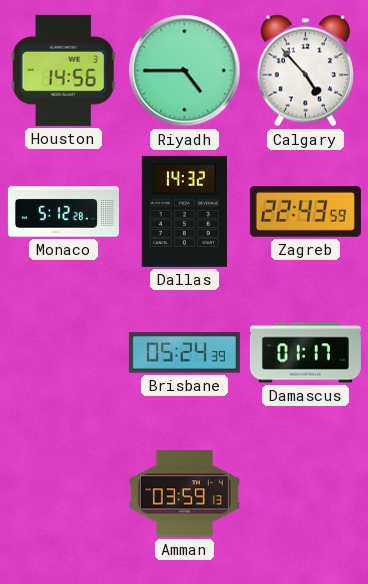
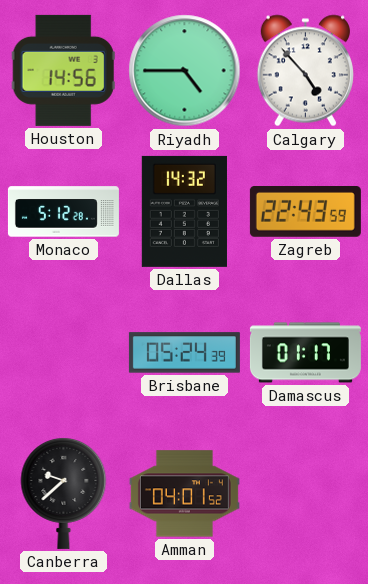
Canberra: none -> 9:38
Amman: 03:59 -> 04:01
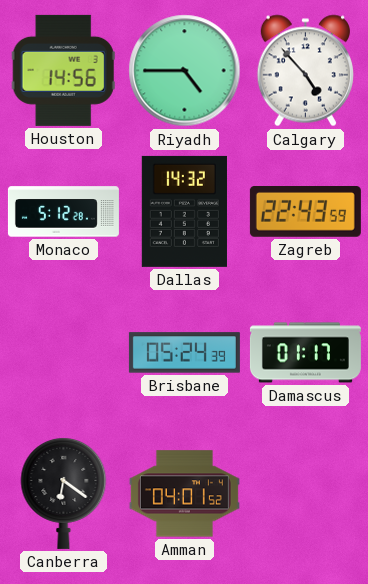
Canberra: 9:38 -> 6:21
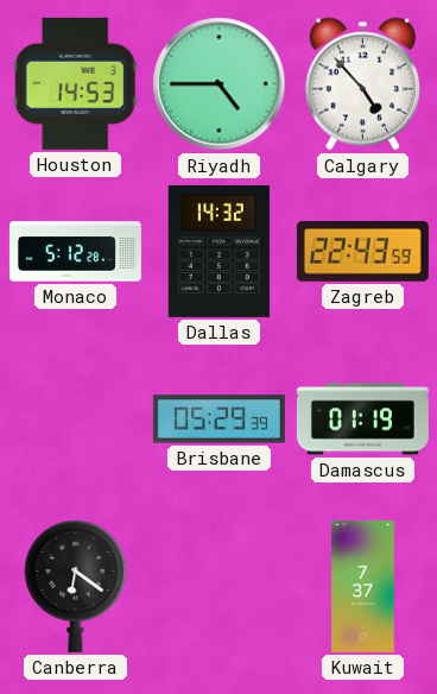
Houston: 14:56 -> 14:53
Brisbane: 05:24 -> 05:29
Damascus: 01:17 -> 01:19
Amman: 04:01 -> none
Kuwait: none -> 7:37
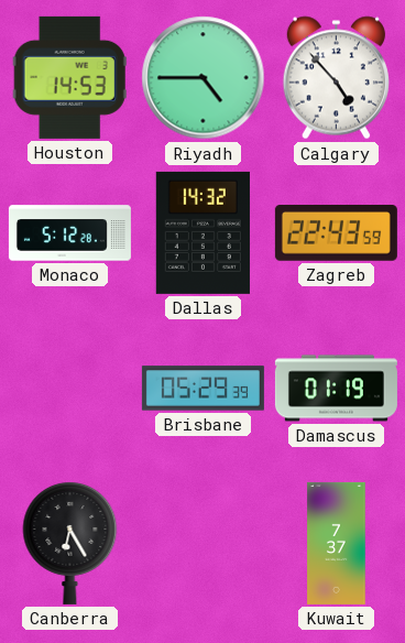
Canberra: 6:21 -> 6:25
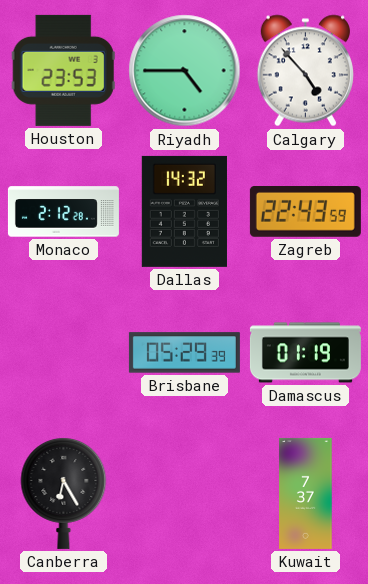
Houston: 14:53 -> 23:53
Monaco: 5:12 -> 2:12
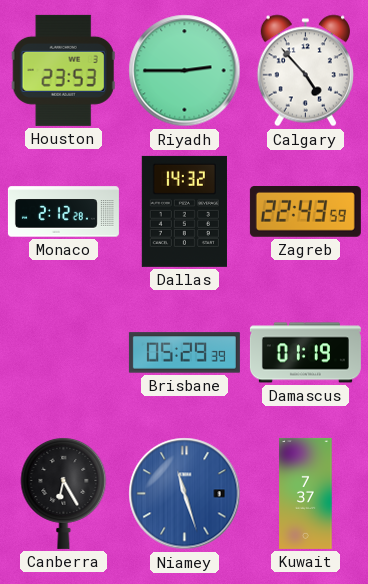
Riyadh: 4:45 -> 2:45
Niamey: none -> 11:27
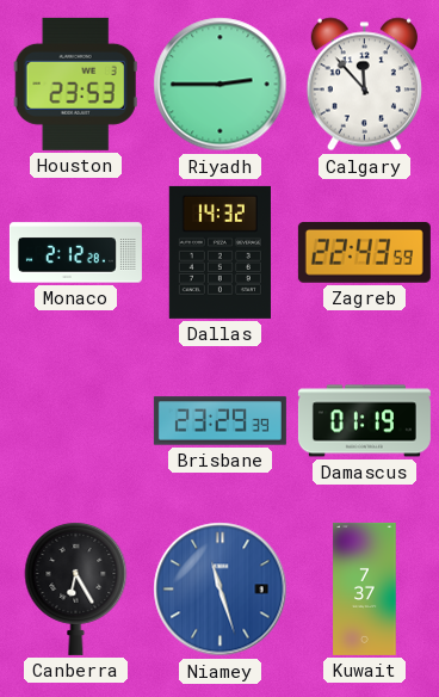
Calgary: 4:53 -> 11:53
Brisbane: 05:29 -> 23:29
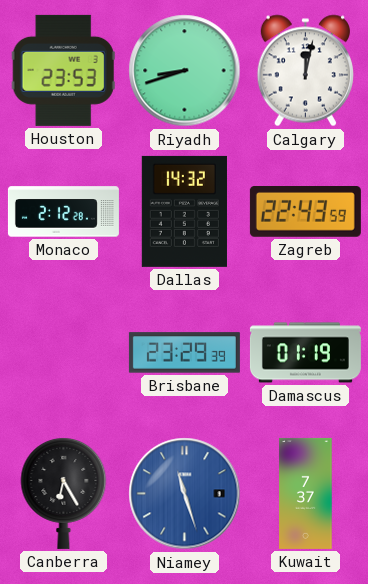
Riyadh: 2:45 -> 8:42
Calgary: 11:53 -> 12:02
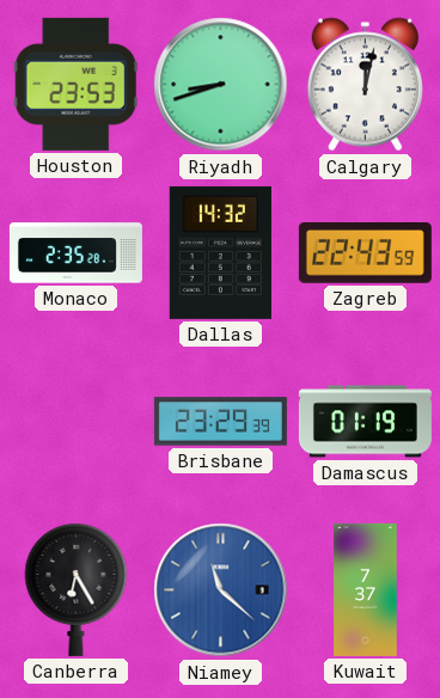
Monaco: 2:12 -> 2:35
Niamey: 11:27 -> 11:22
